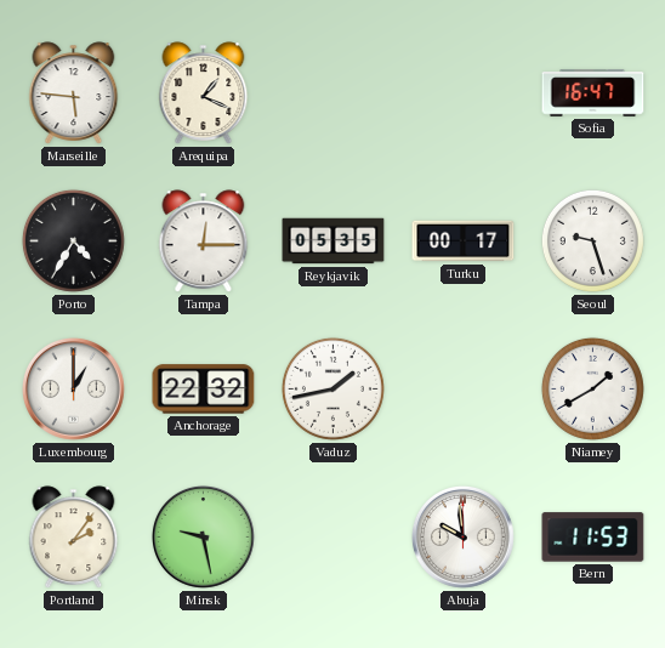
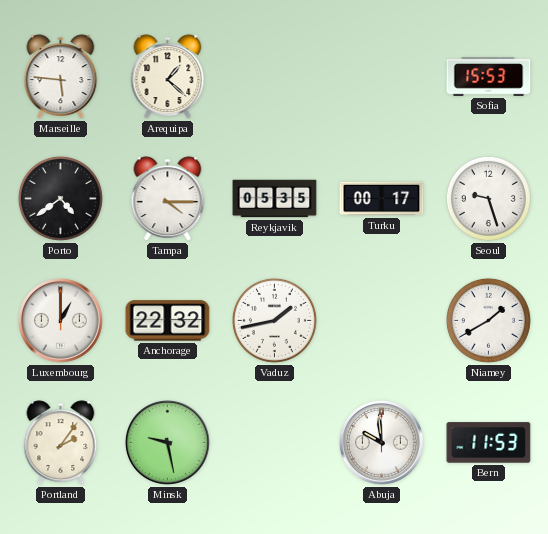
Arequipa: 1:19 -> 1:22
Sofia: 16:47 -> 15:53
Porto: 4:35 -> 4:39
Tampa: 12:15 -> 4:15
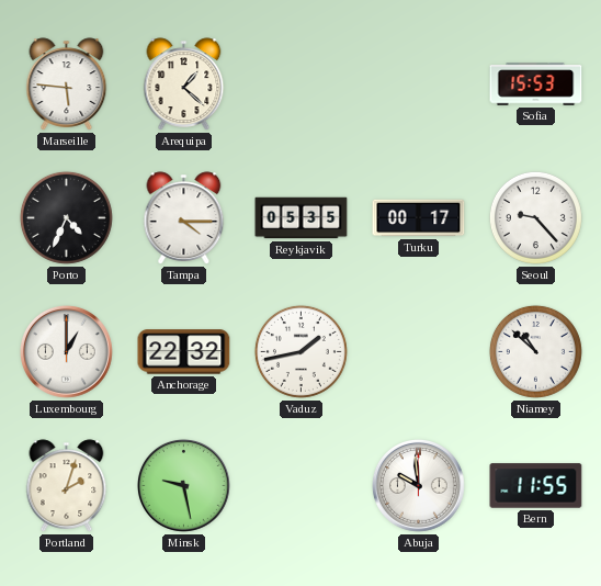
Porto: 4:39 -> 4:34
Seoul: 9:27 -> 9:23
Niamey: 1:40 -> 10:52
Portland: 2:06 -> 2:03
Bern: 11:53 -> 11:55
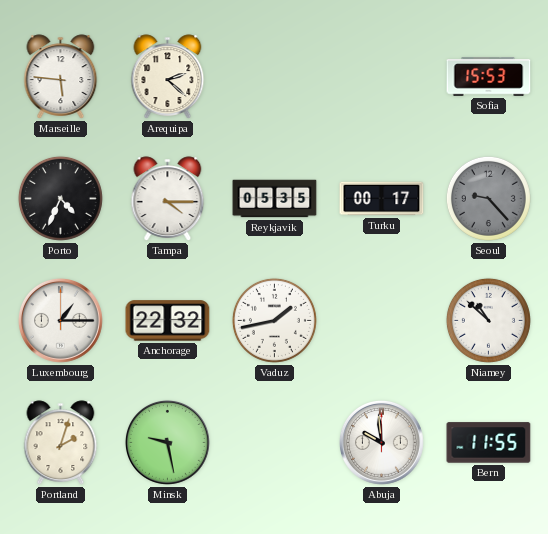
Arequipa: 1:22 -> 2:22
Seoul dial: white -> grey
Luxembourg: 1:00 -> 1:15
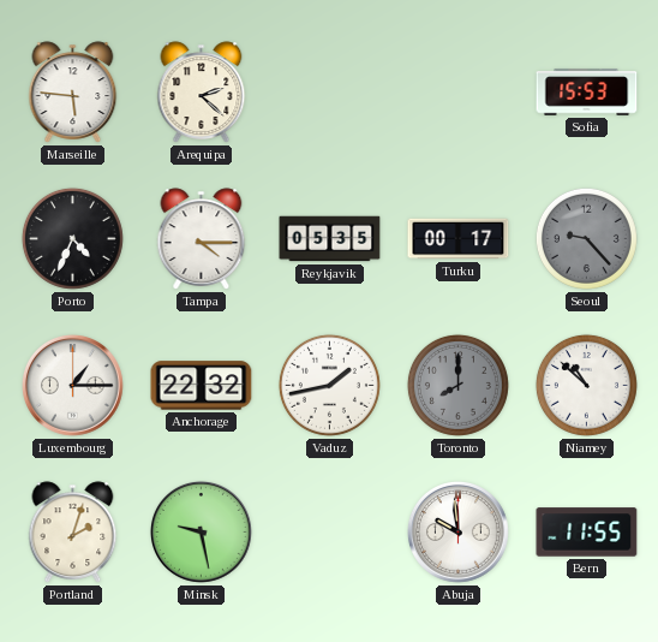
Toronto: none -> 8:00
